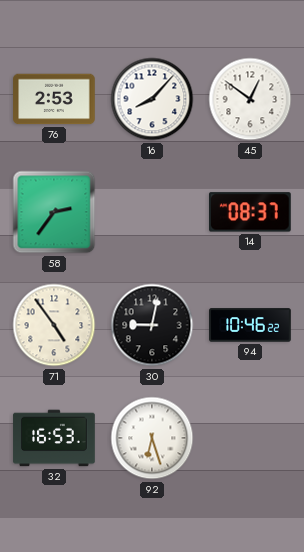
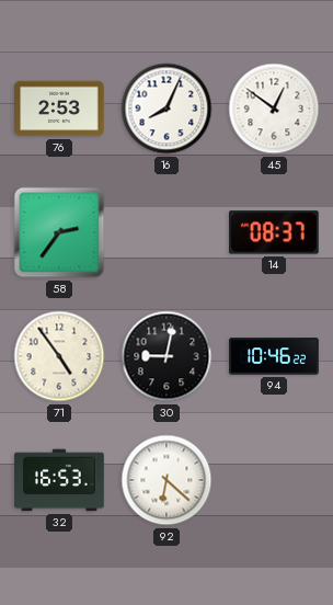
16: 8:07 -> 8:04
92: 6:27 -> 6:22
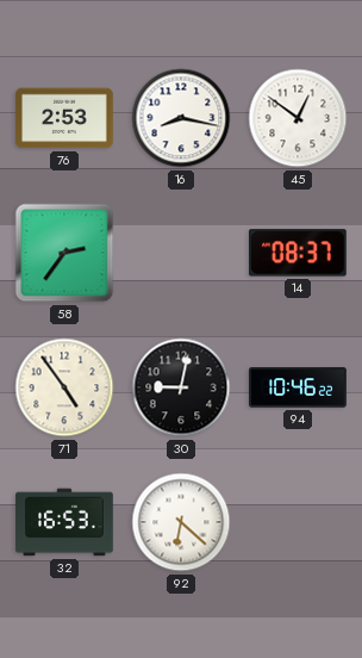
16: 8:04 -> 8:17
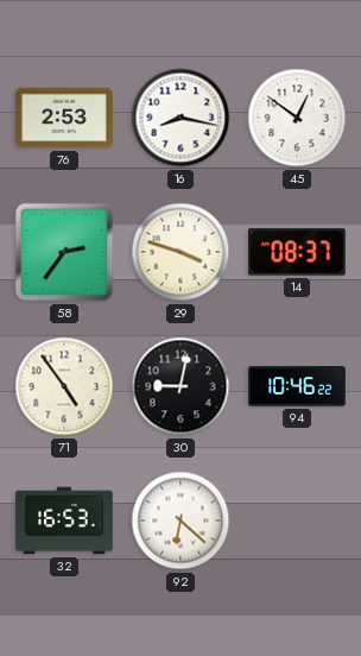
29: none -> 3:48
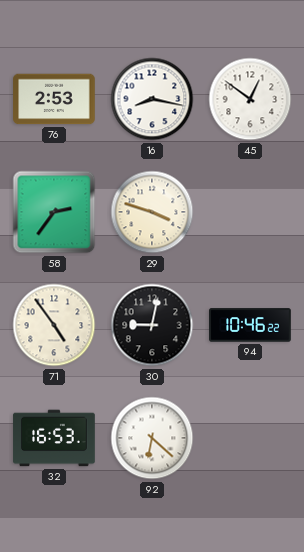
14: 08:37 -> none
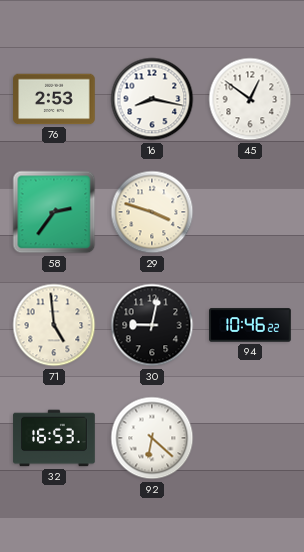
71: 4:54 -> 4:59
